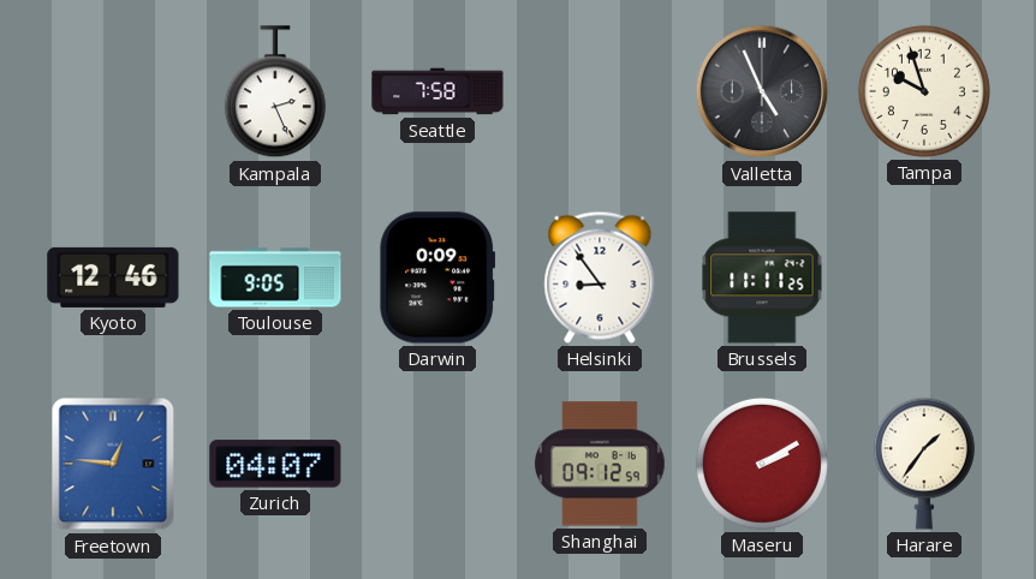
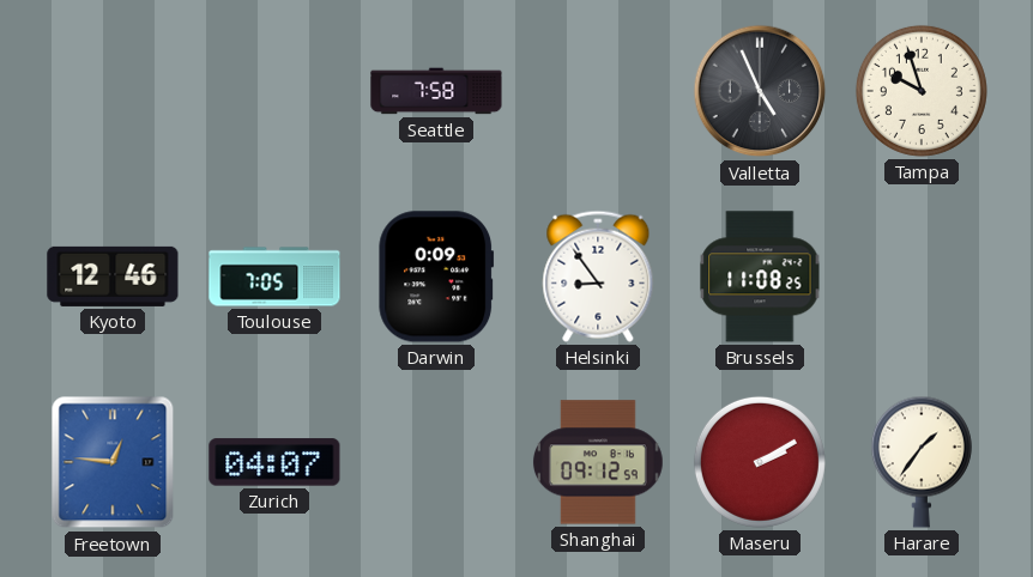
Kampala: 2:26 -> none
Toulouse: 9:05 -> 7:05
Brussels: 11:11 -> 11:08
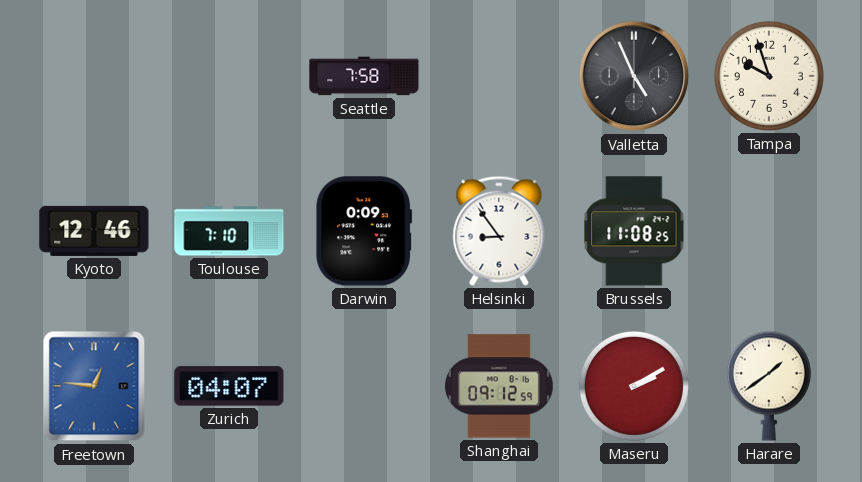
Toulouse: 7:05 -> 7:10
Harare: 1:36 -> 1:39
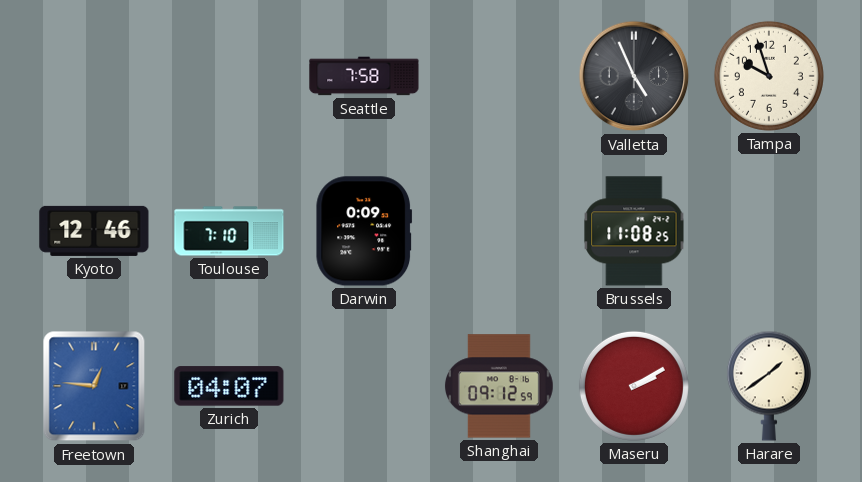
Helsinki: 8:54 -> none
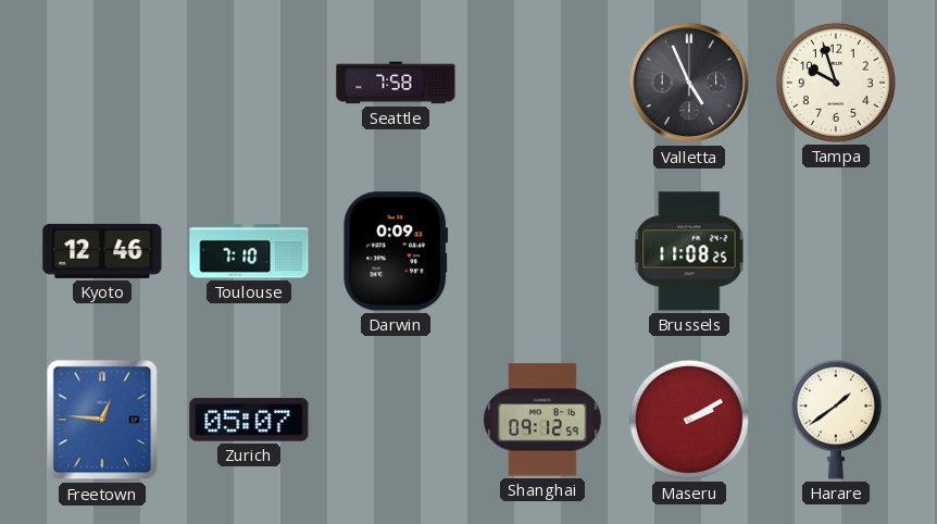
Zurich: 04:07 -> 05:07
